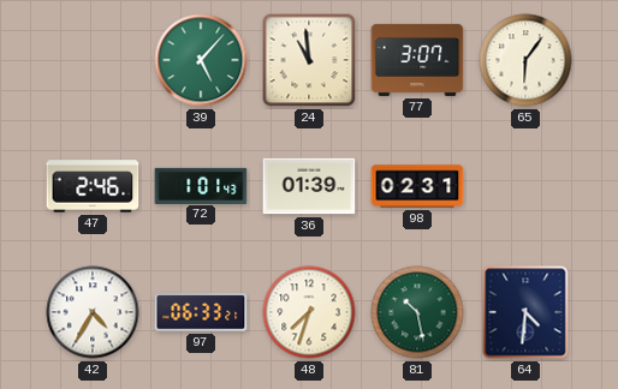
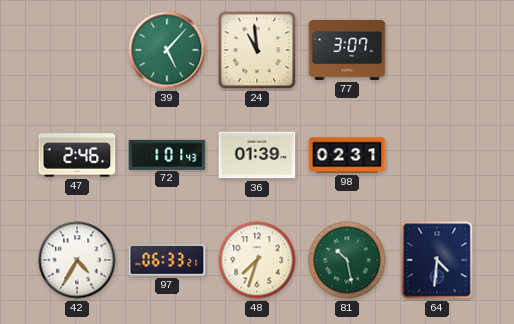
65: 6:06 -> none
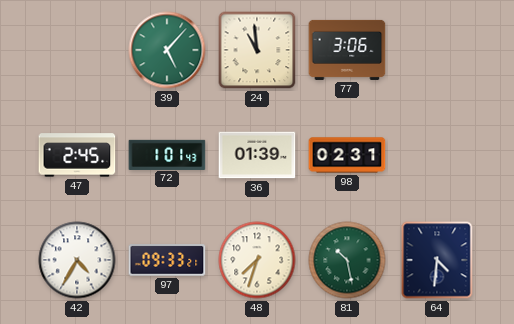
77: 3:07 -> 3:06
47: 2:46 -> 2:45
97: 06:33 -> 09:33
